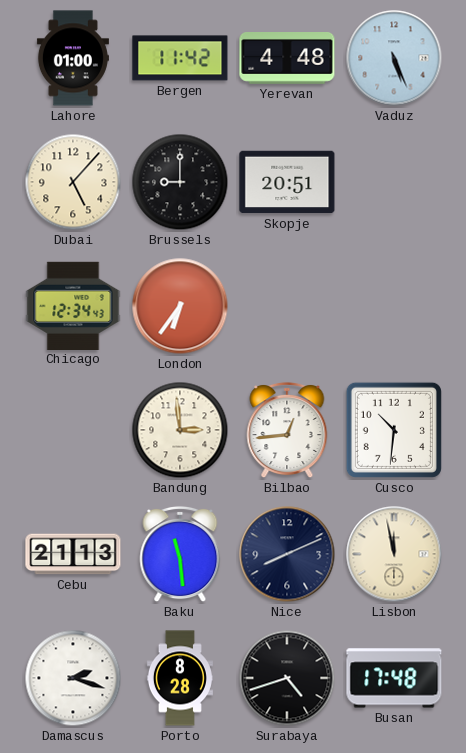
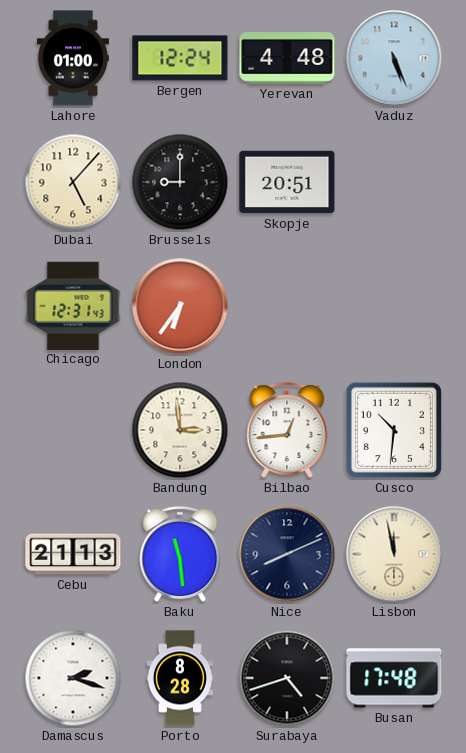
Bergen: 11:42 -> 12:24
Chicago: 12:34 -> 12:31
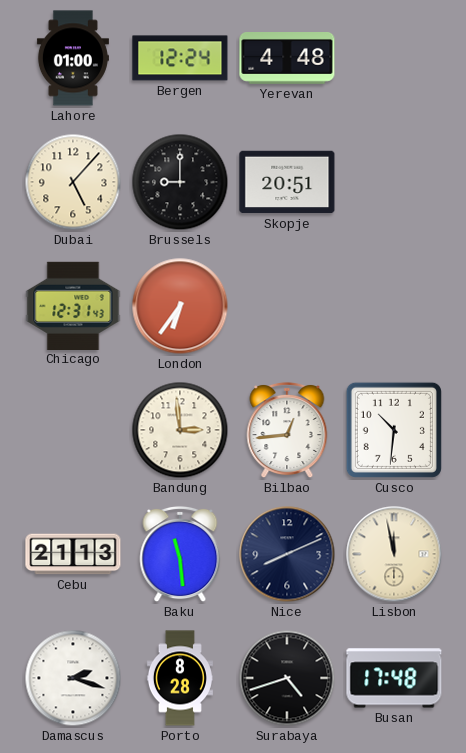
Vaduz: 5:26 -> none
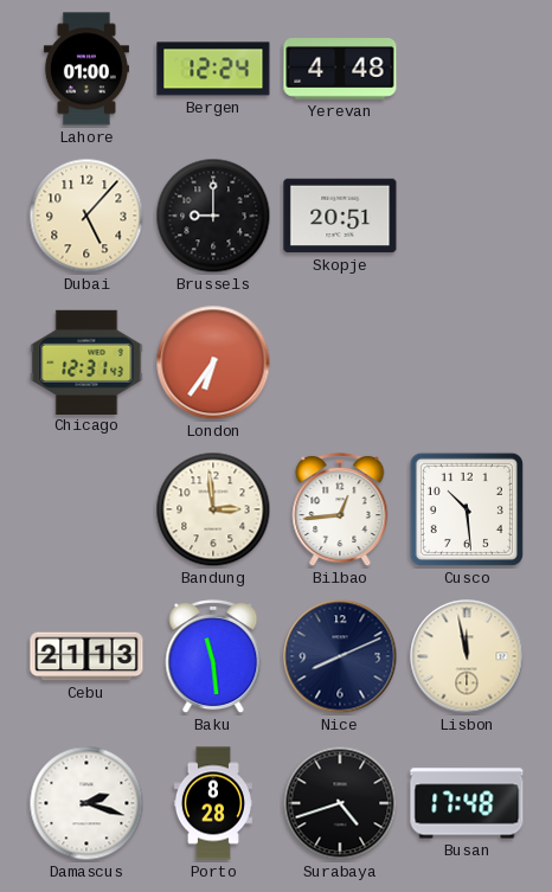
Cusco: 10:31 -> 10:29
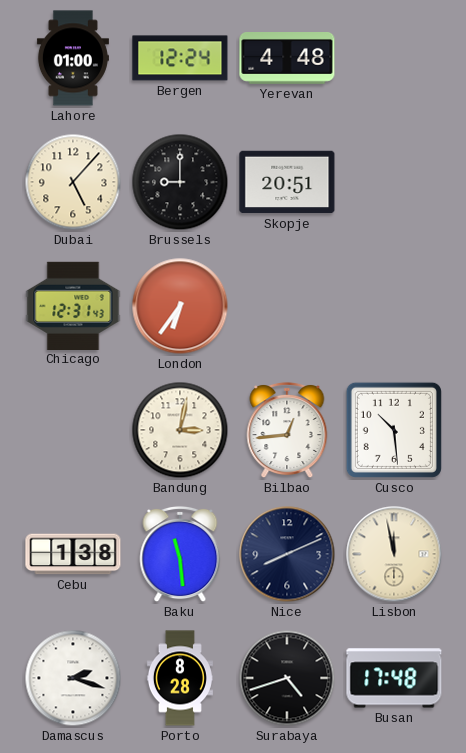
Bandung: 2:59 -> 3:02
Cebu: 21:13 -> 1:38
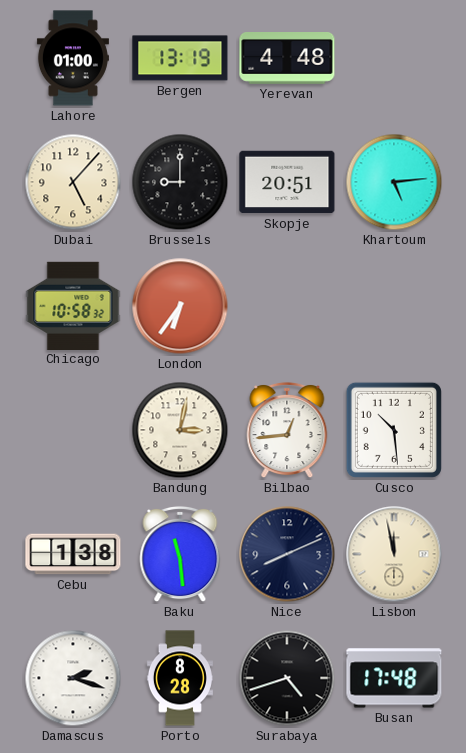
Bergen: 12:24 -> 13:19
Khartoum: none -> 5:14
Chicago: 12:31 -> 10:58
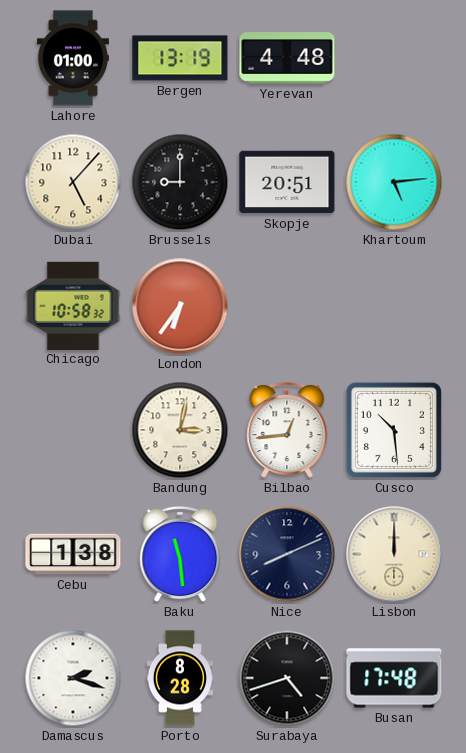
Lisbon: 11:58 -> 12:00
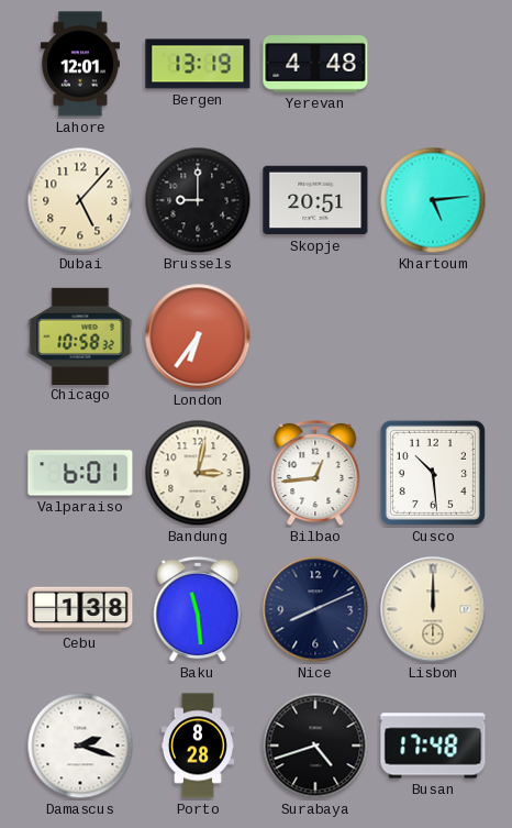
Lahore: 01:00 -> 12:01
Valparaiso: none -> 6:01
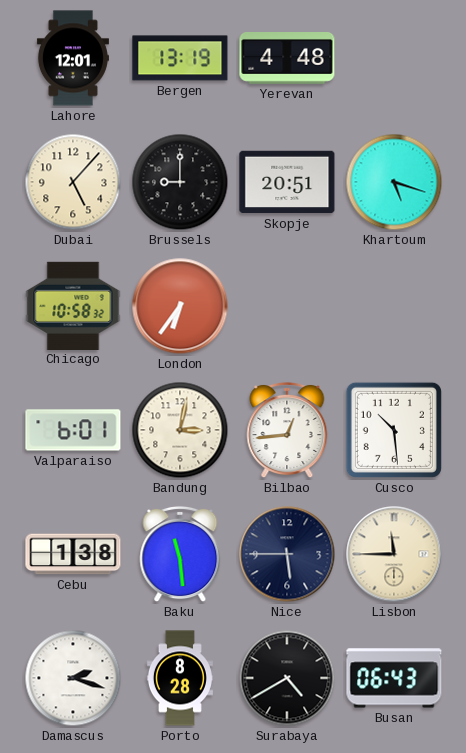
Khartoum: 5:14 -> 5:18
Nice: 8:11 -> 5:45
Lisbon: 12:00 -> 11:45
Surabaya: 4:42 -> 4:40
Busan: 17:48 -> 06:43
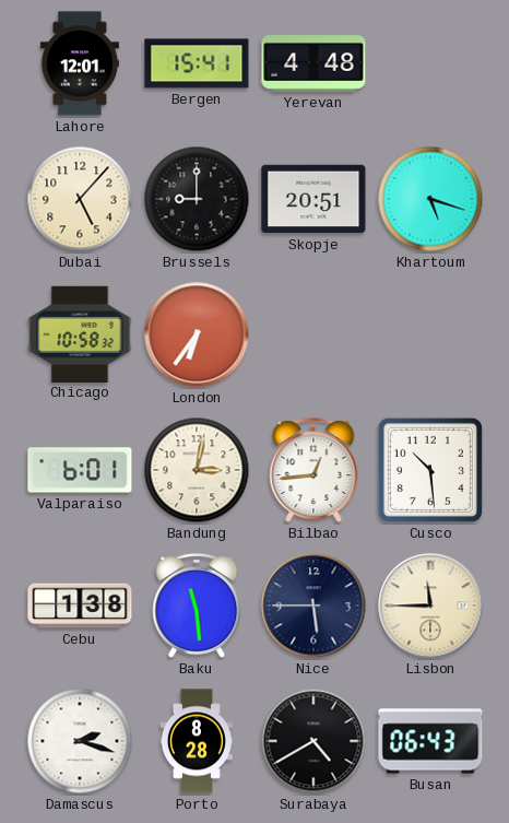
Bergen: 13:19 -> 15:41
